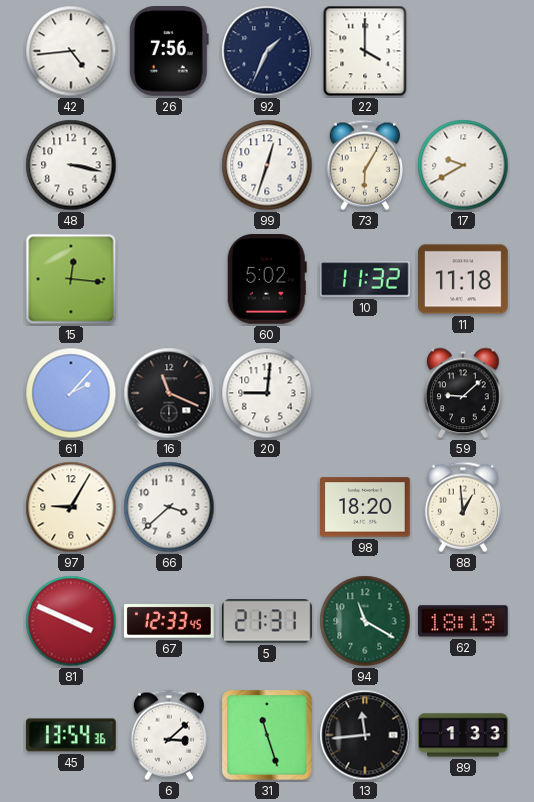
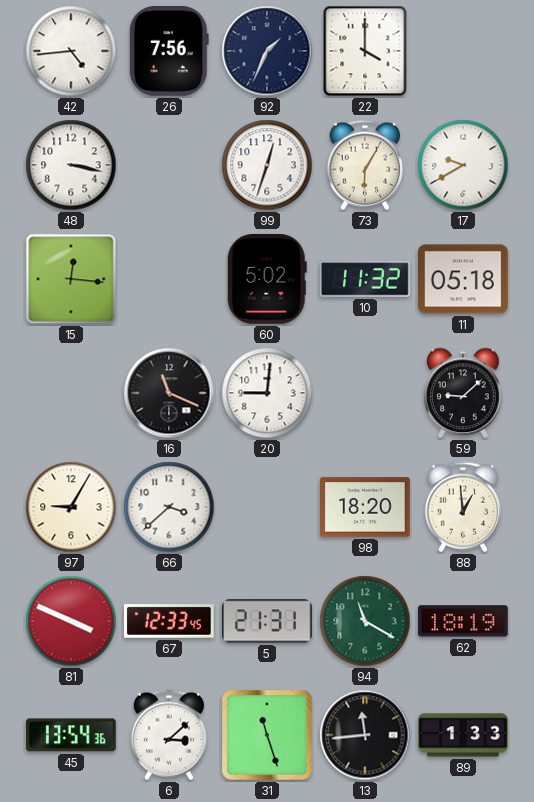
11: 11:18 -> 05:18
61: 2:07 -> none
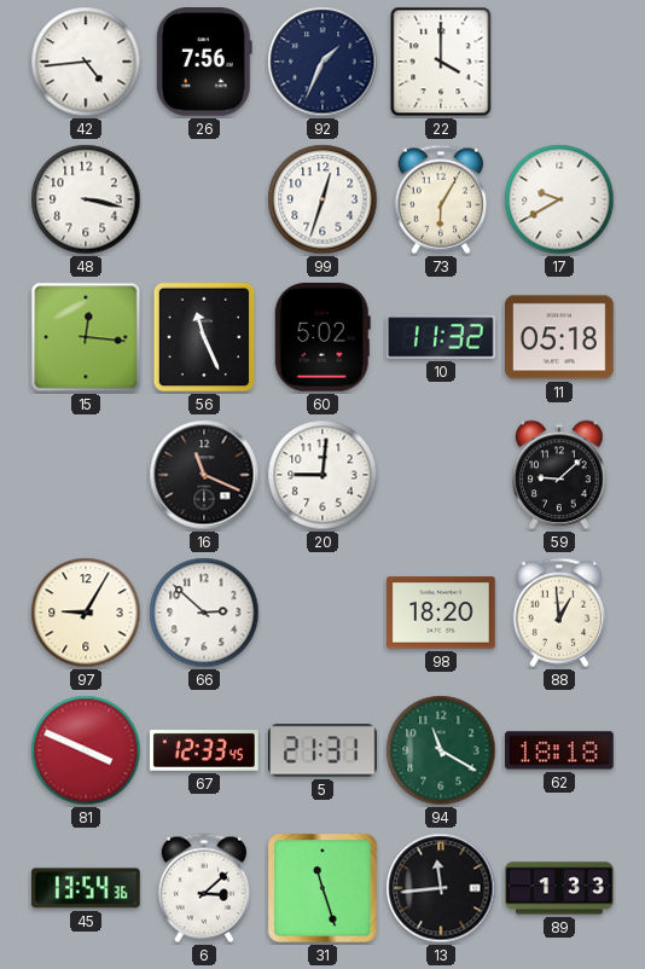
56: none -> 11:26
66: 3:38 -> 2:52
62: 18:19 -> 18:18
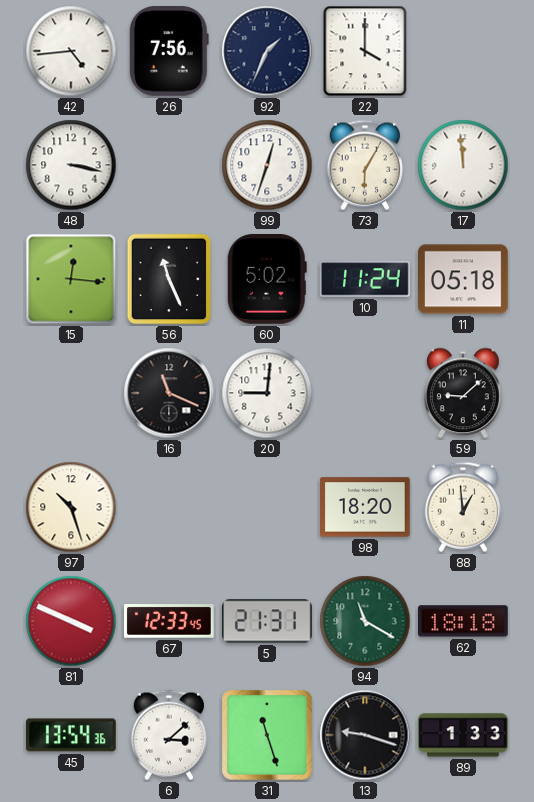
17: 9:40 -> 11:59
10: 11:32 -> 11:24
97: 9:05 -> 10:27
66: 2:52 -> none
13: 11:44 -> 9:18
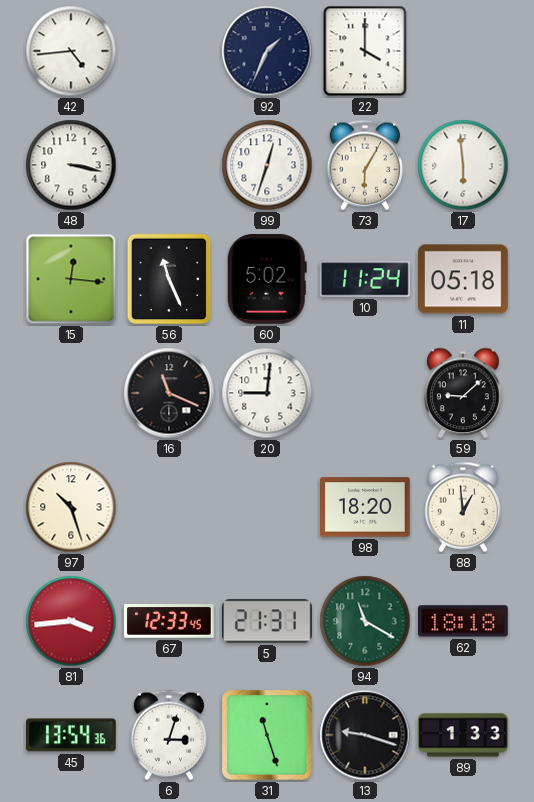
26: 7:56 -> none
17: 11:59 -> 5:59
81: 3:49 -> 3:44
6: 3:08 -> 3:03
